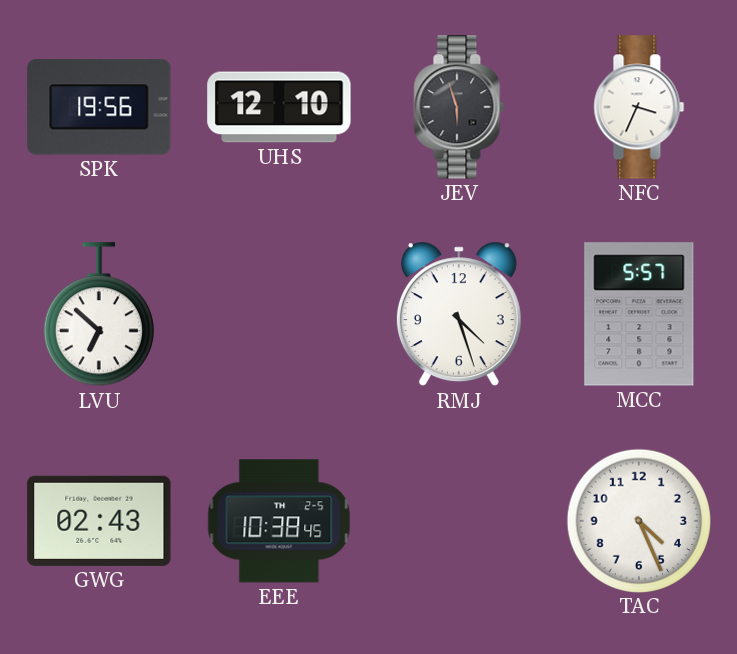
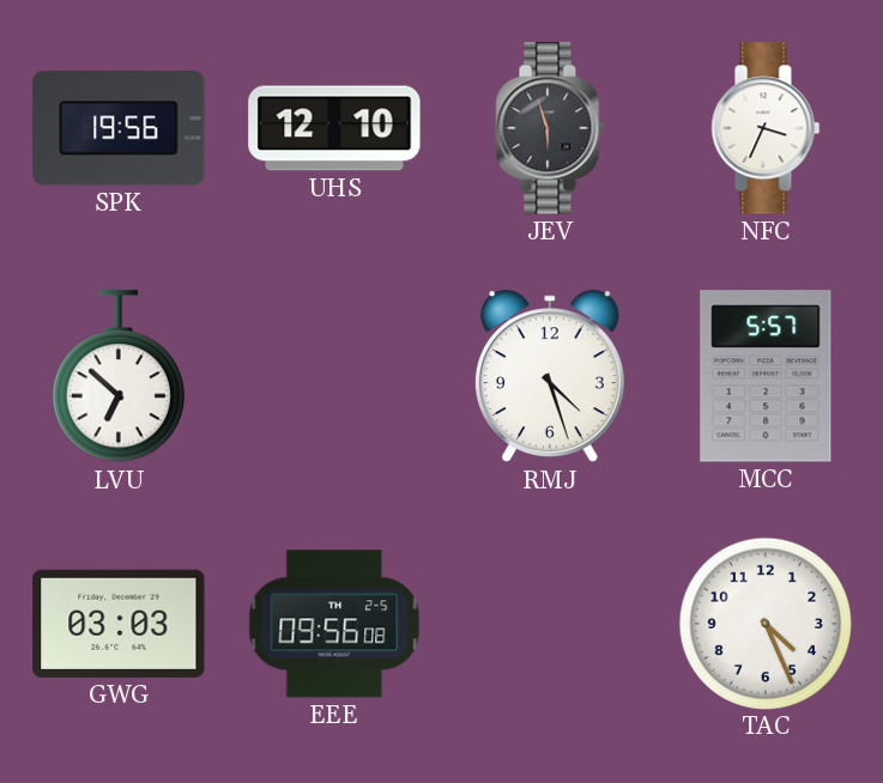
GWG: 02:43 -> 03:03
EEE: 10:38 -> 09:56
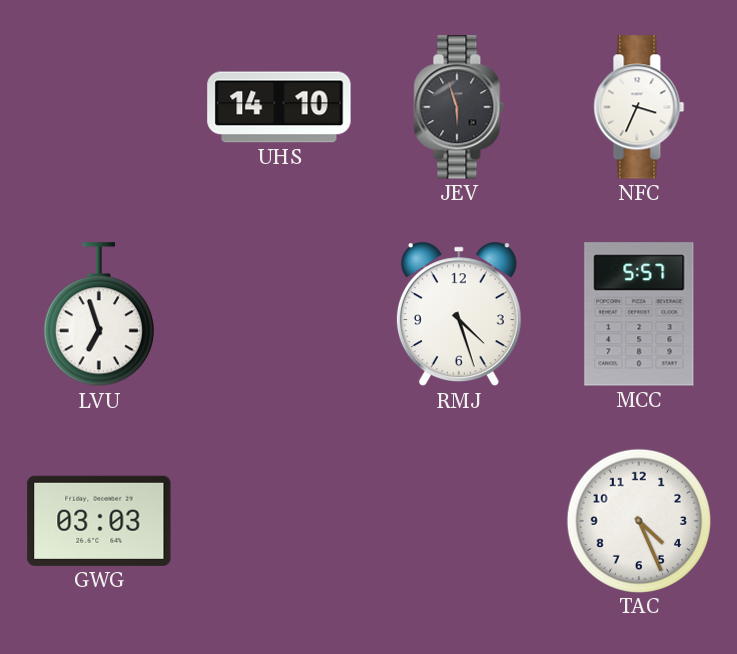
SPK: 19:56 -> none
UHS: 12:10 -> 14:10
LVU: 6:52 -> 6:57
EEE: 09:56 -> none
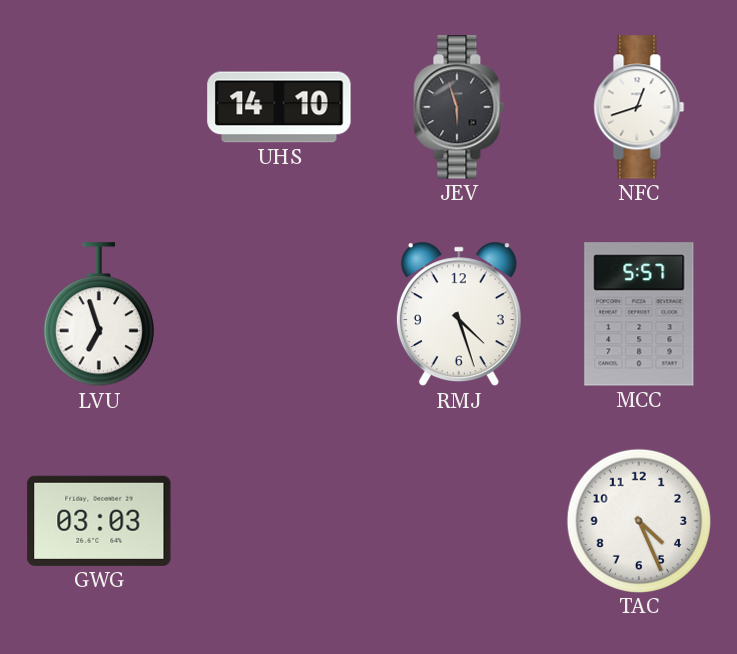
NFC: 3:34 -> 12:42
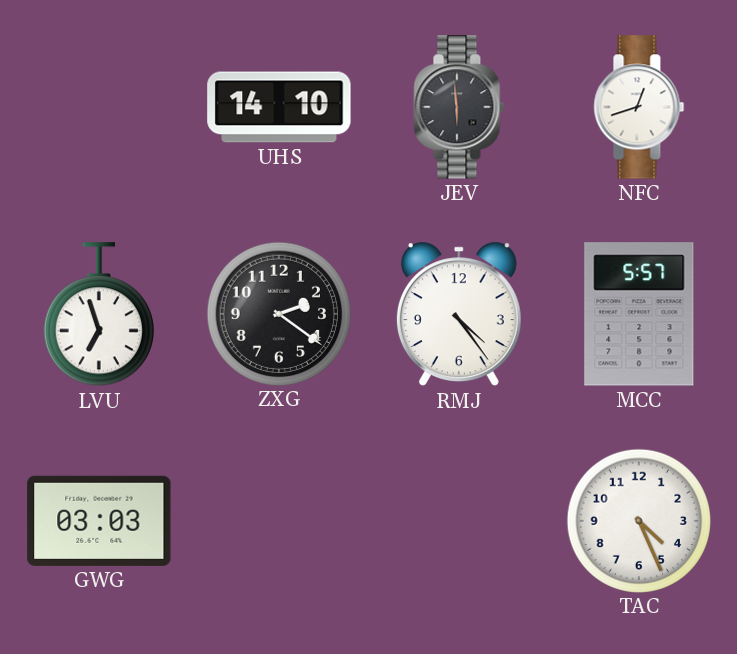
JEV: 5:57 -> 5:59
ZXG: none -> 2:21
RMJ: 4:27 -> 4:24
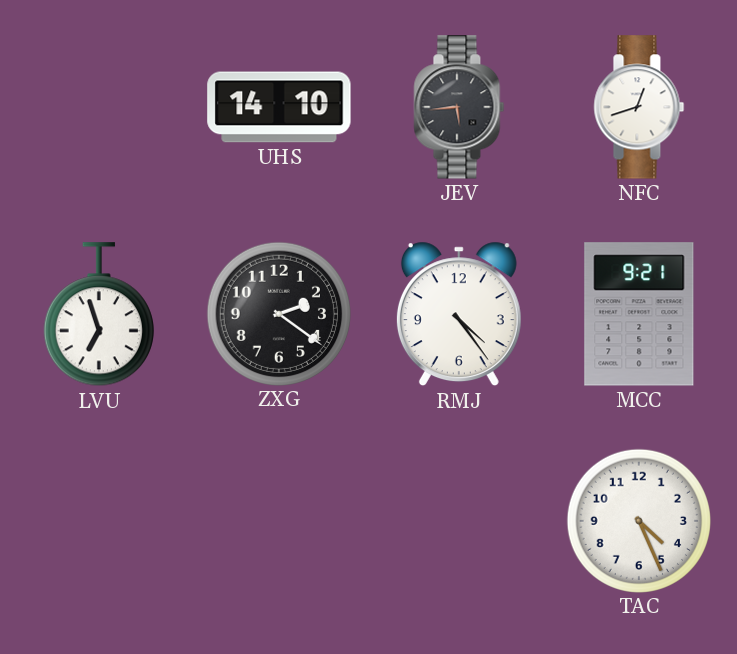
JEV: 5:59 -> 5:44
MCC: 5:57 -> 9:21
GWG: 03:03 -> none
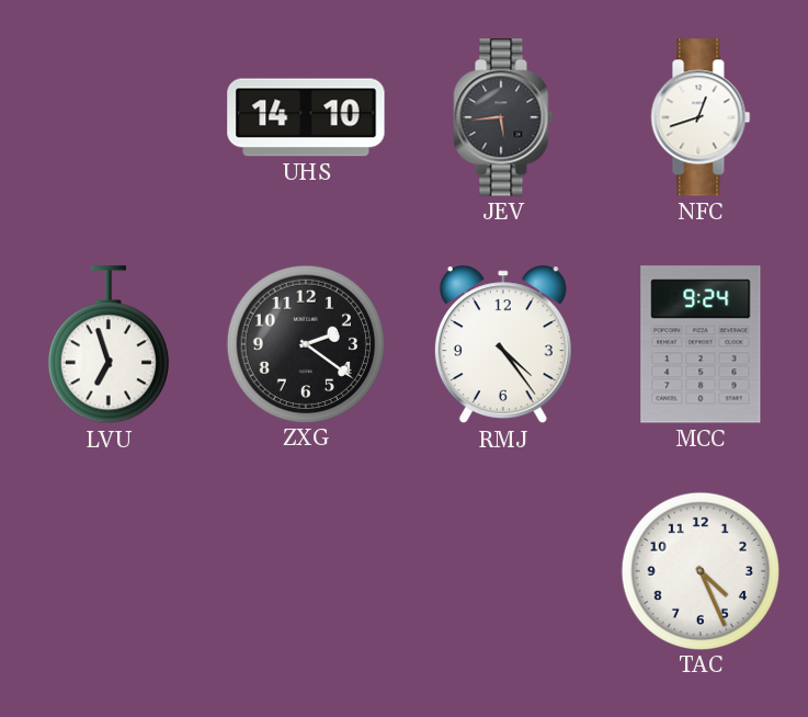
MCC: 9:21 -> 9:24
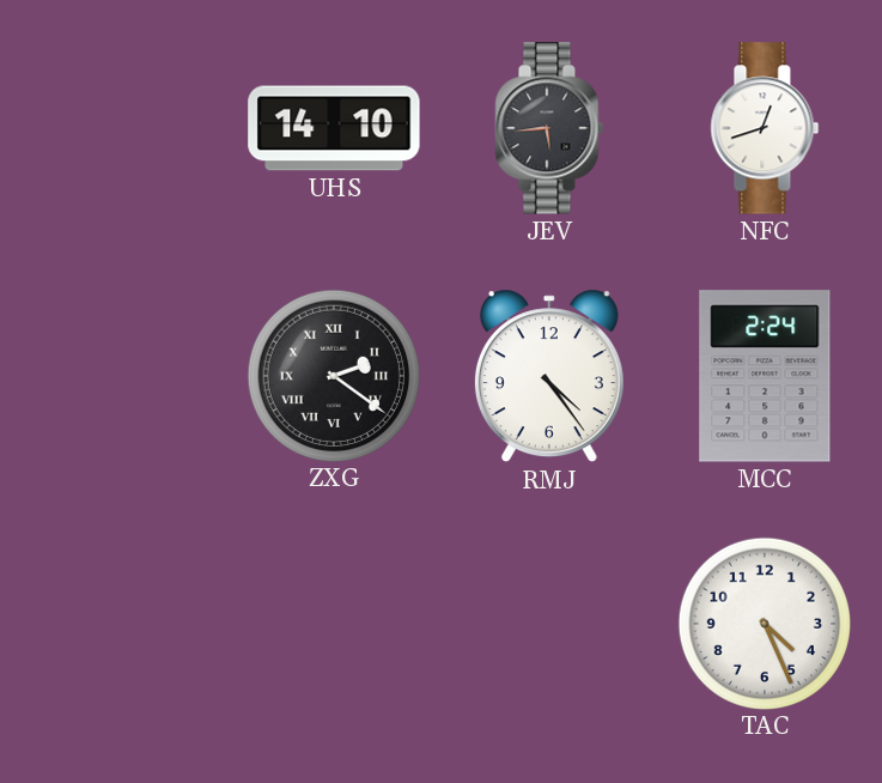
LVU: 6:57 -> none
ZXG numerals: Arabic -> Roman
MCC: 9:24 -> 2:24
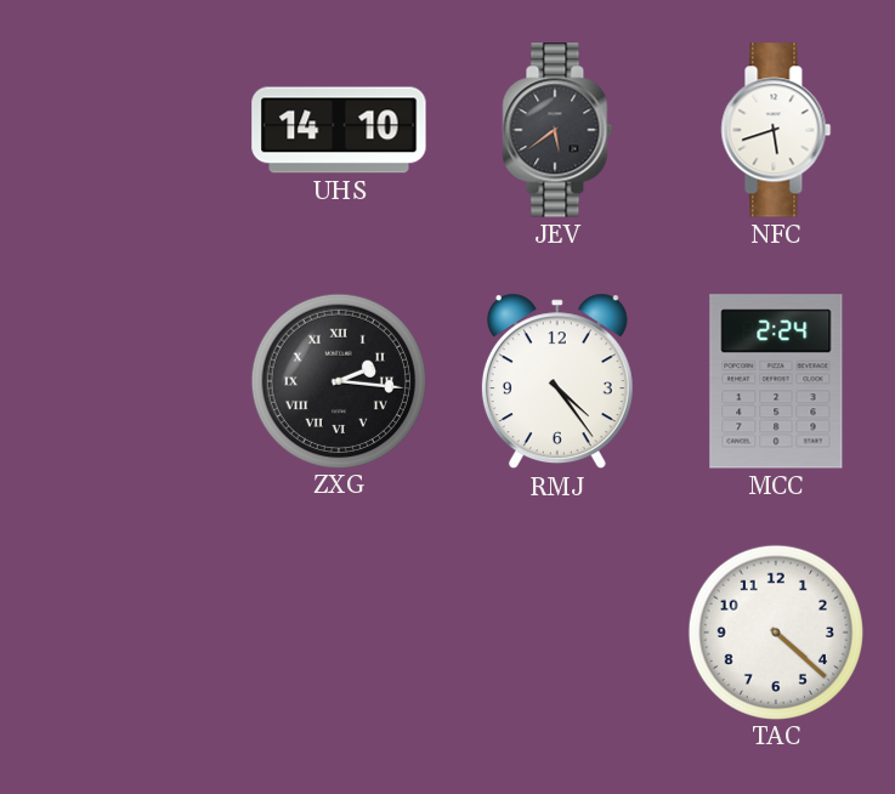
JEV: 5:44 -> 5:39
NFC: 12:42 -> 5:42
ZXG: 2:21 -> 2:16
TAC: 4:26 -> 4:22
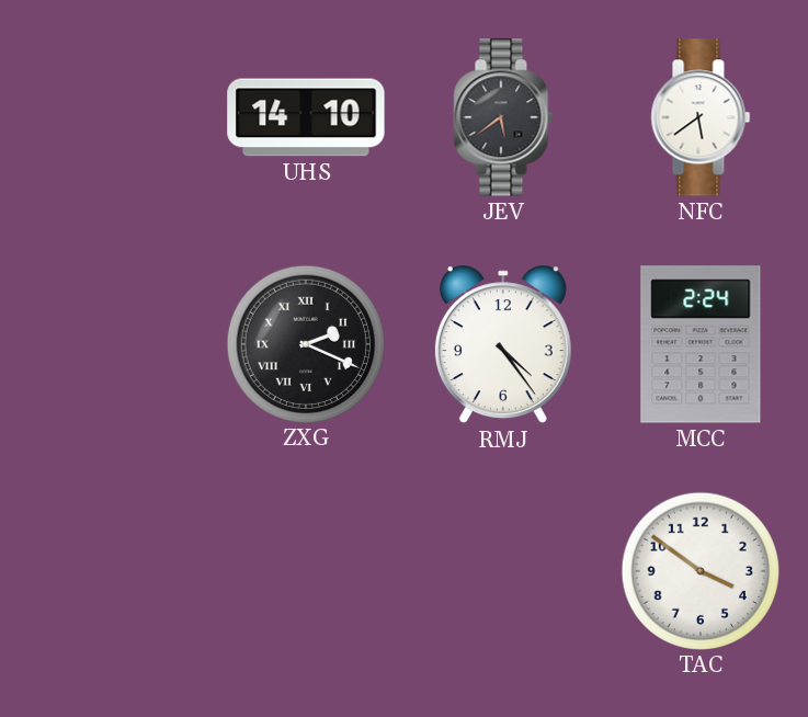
NFC: 5:42 -> 5:39
ZXG: 2:16 -> 2:19
TAC: 4:22 -> 3:51
